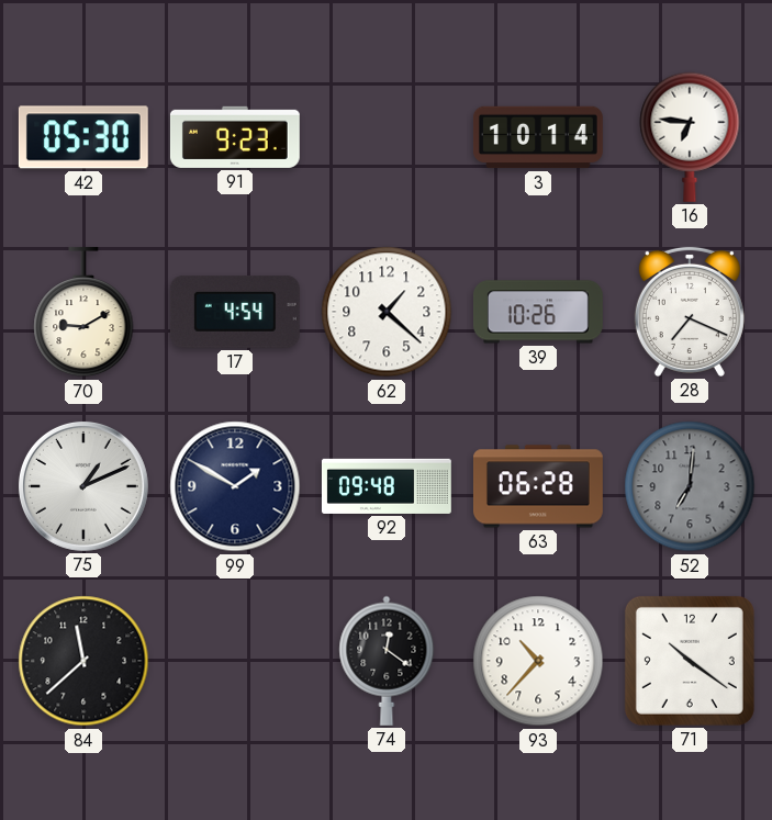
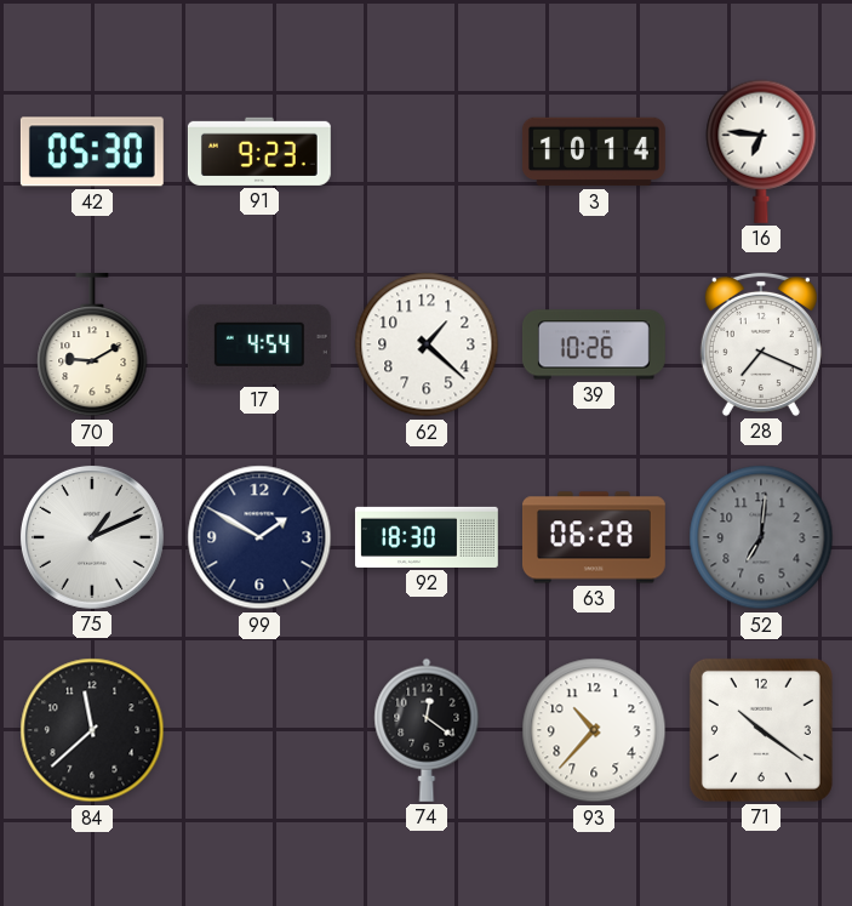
92: 09:48 -> 18:30
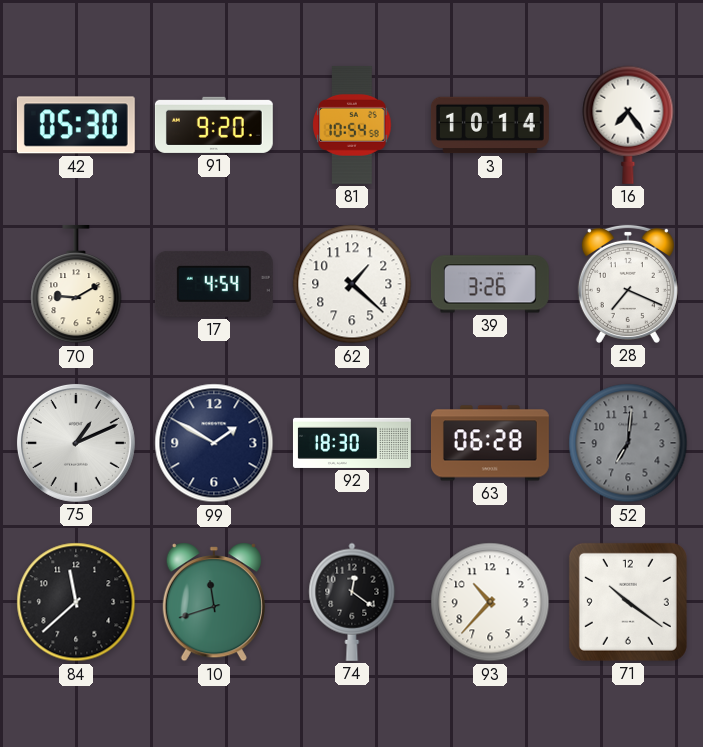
91: 9:23 -> 9:20
81: none -> 10:54
16: 6:46 -> 7:24
39: 10:26 -> 3:26
10: none -> 11:42
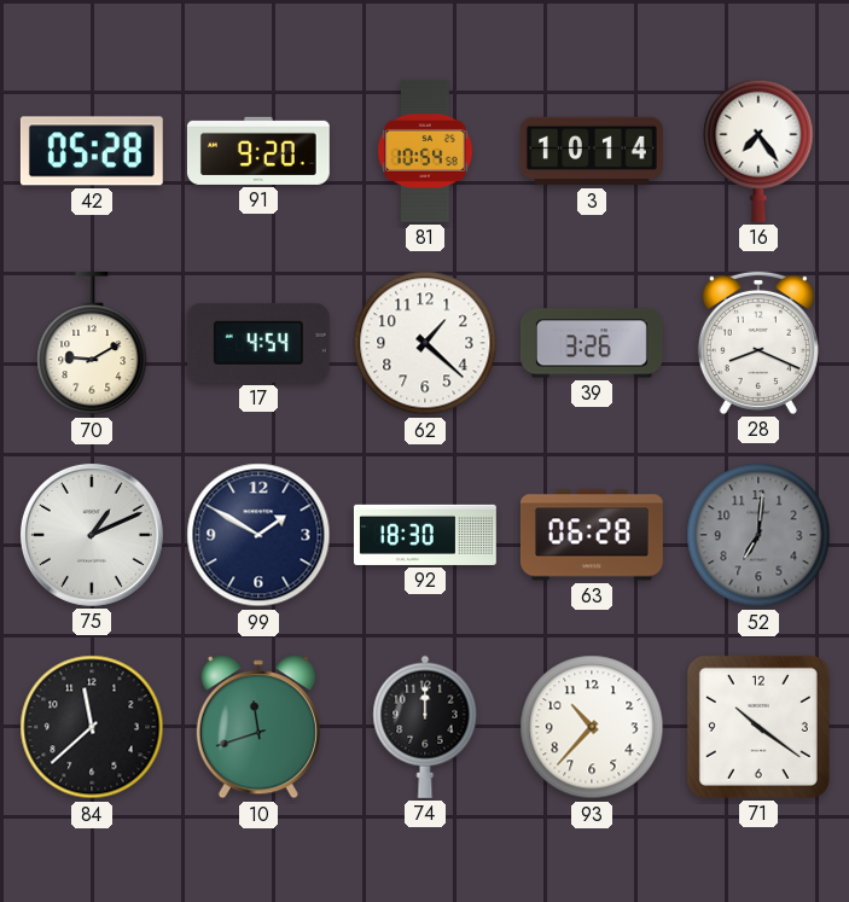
42: 05:30 -> 05:28
28: 7:19 -> 8:19
74: 12:21 -> 12:00
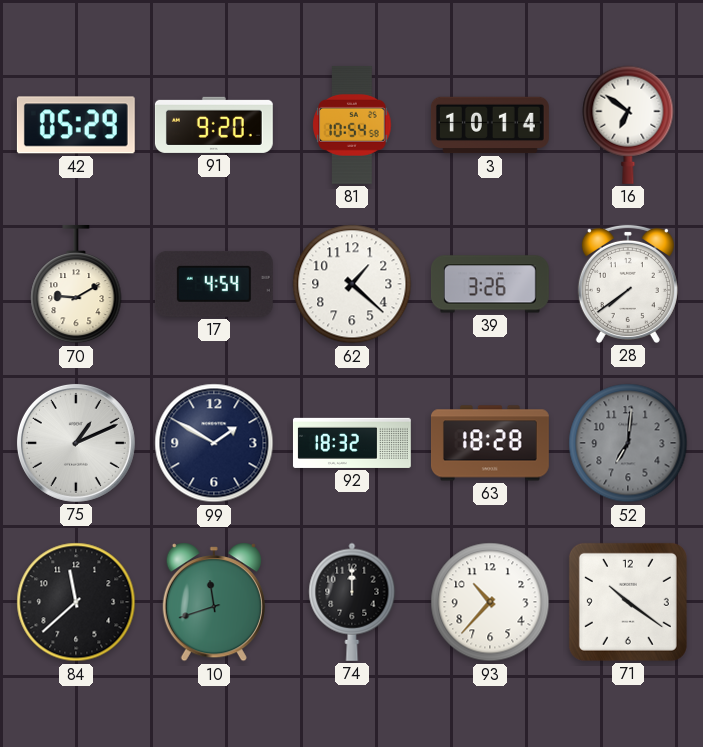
42: 05:28 -> 05:29
16: 7:24 -> 6:51
28: 8:19 -> 7:39
92: 18:30 -> 18:32
63: 06:28 -> 18:28
